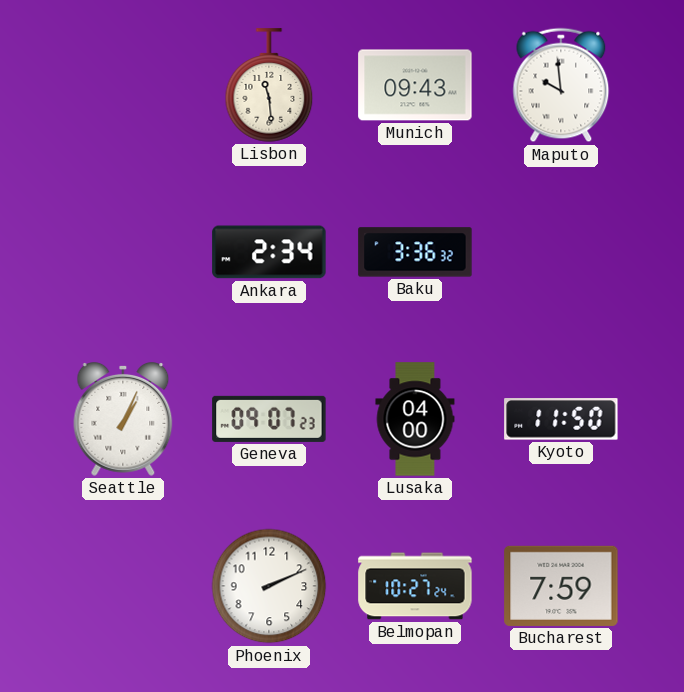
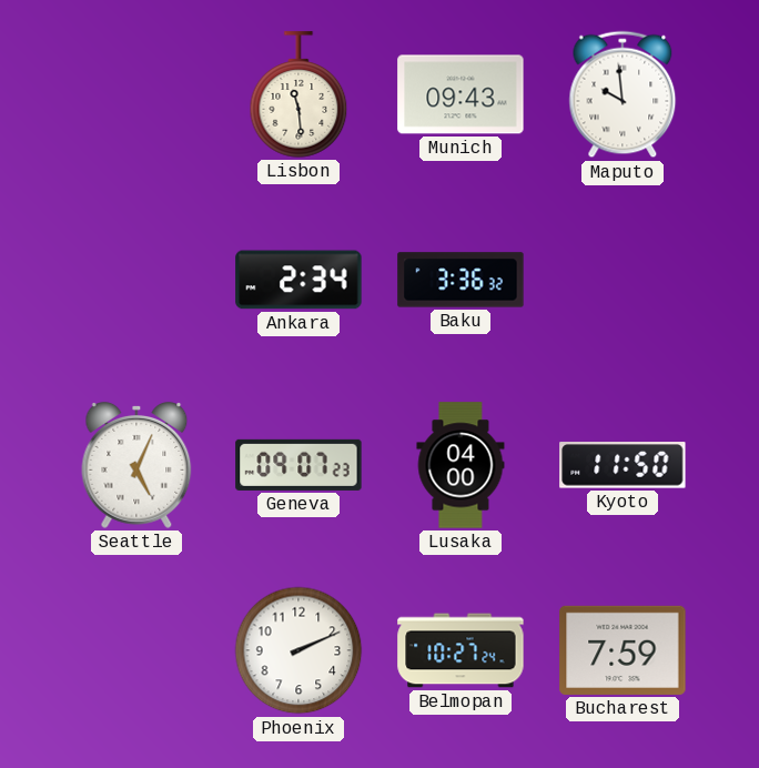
Seattle: 1:04 -> 5:04
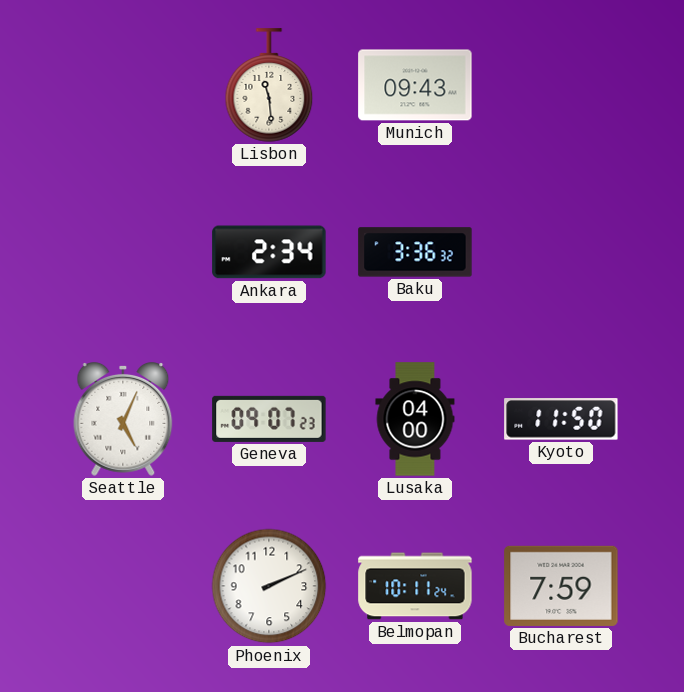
Maputo: 9:59 -> none
Belmopan: 10:27 -> 10:11
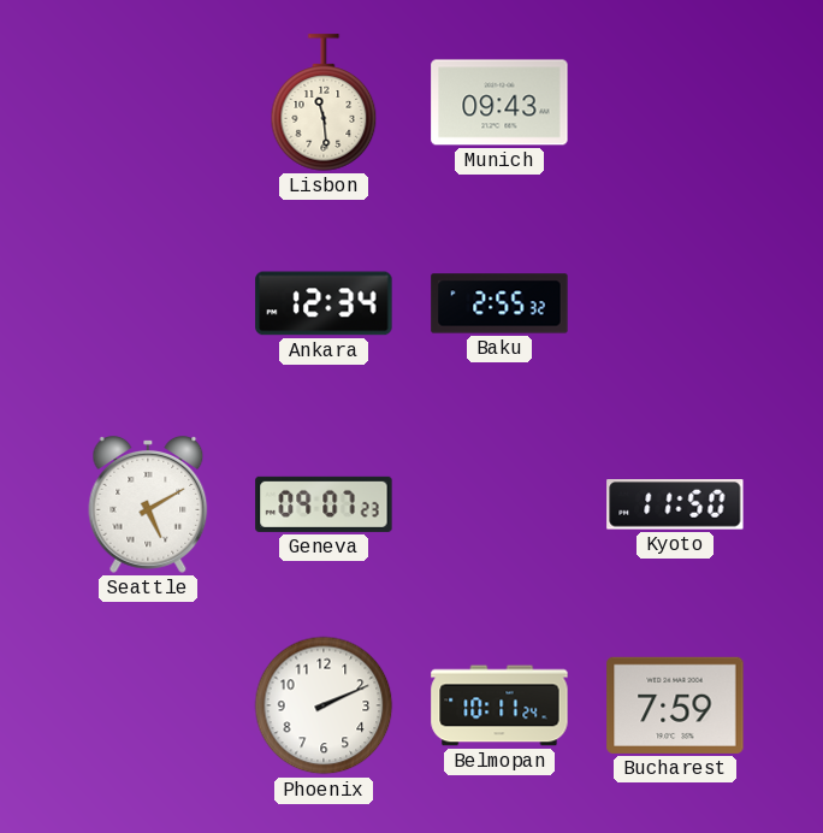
Ankara: 2:34 -> 12:34
Baku: 3:36 -> 2:55
Seattle: 5:04 -> 5:10
Lusaka: 04:00 -> none
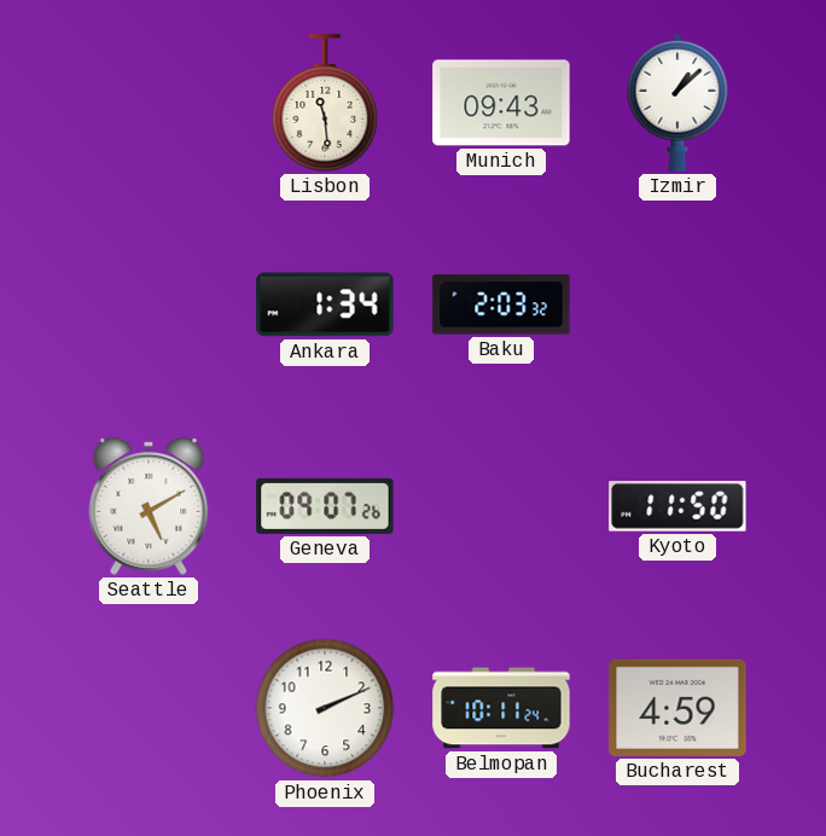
Izmir: none -> 1:08
Ankara: 12:34 -> 1:34
Baku: 2:55 -> 2:03
Geneva: 09:07:23 -> 09:07:26
Bucharest: 7:59 -> 4:59
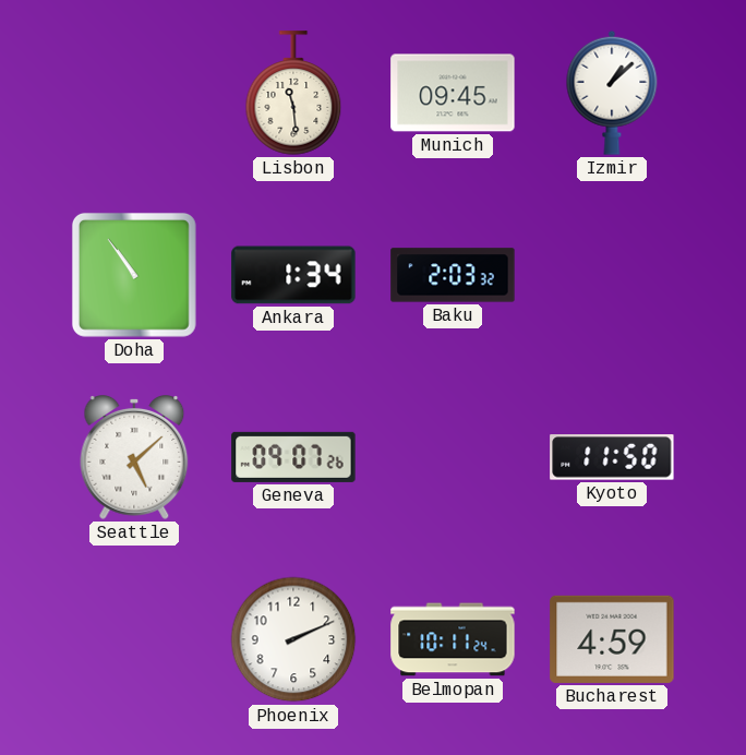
Munich: 09:43 -> 09:45
Doha: none -> 10:54
Seattle: 5:10 -> 5:08
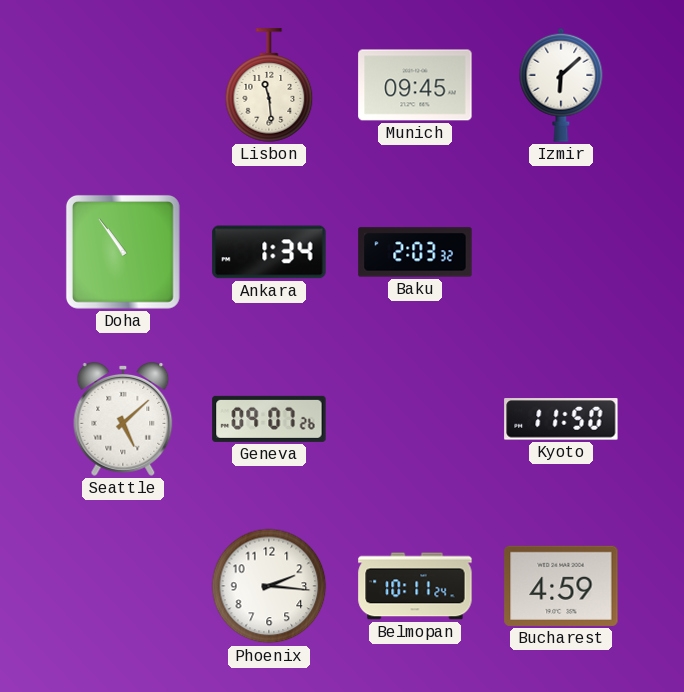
Izmir: 1:08 -> 6:08
Phoenix: 2:11 -> 2:16
